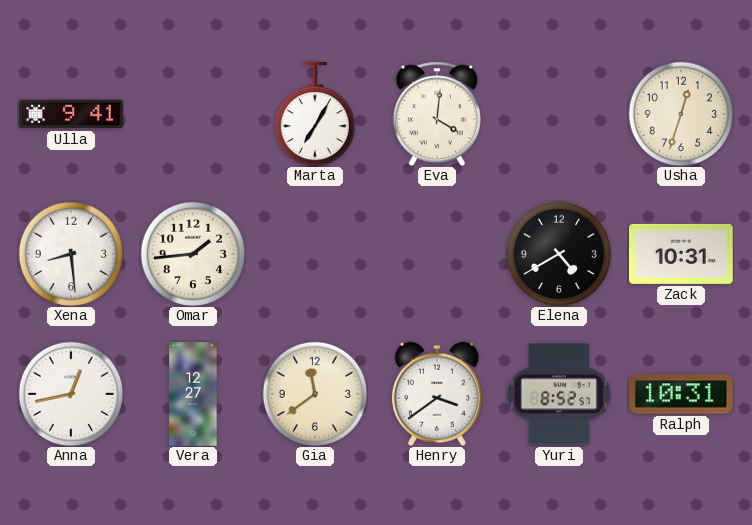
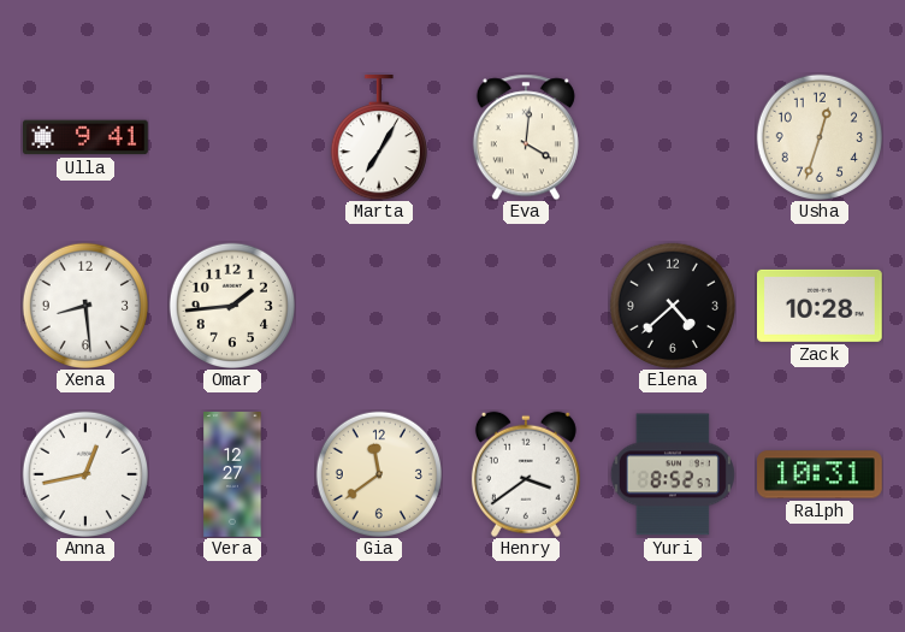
Elena: 4:40 -> 4:38
Zack: 10:31 -> 10:28
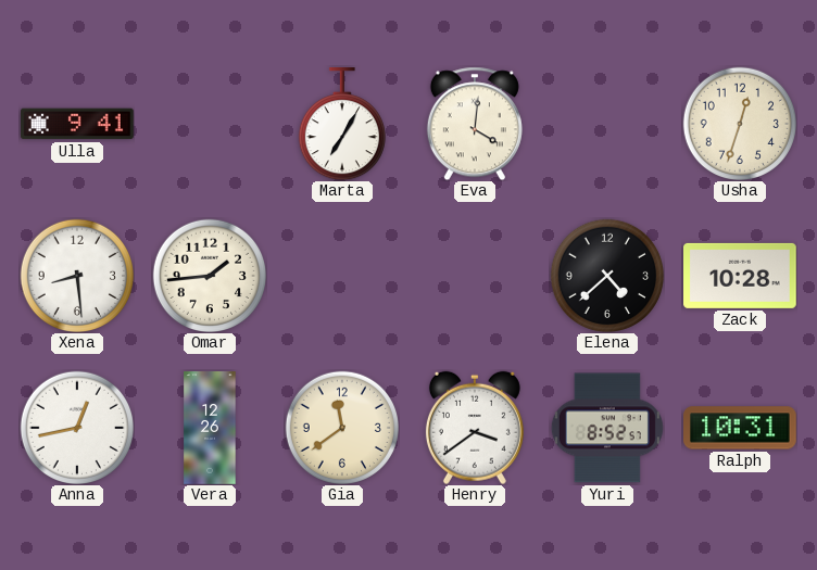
Vera: 12:27 -> 12:26
